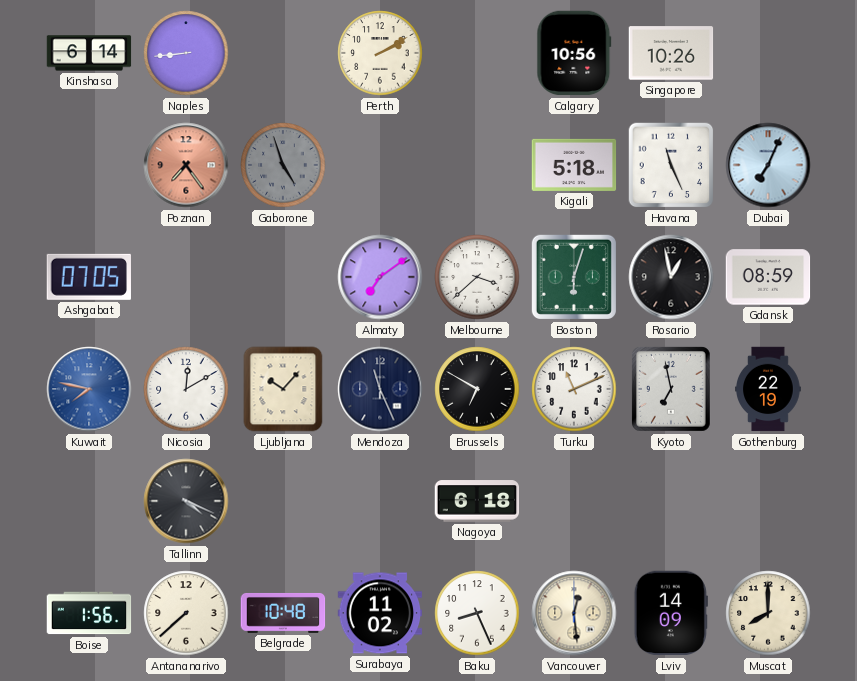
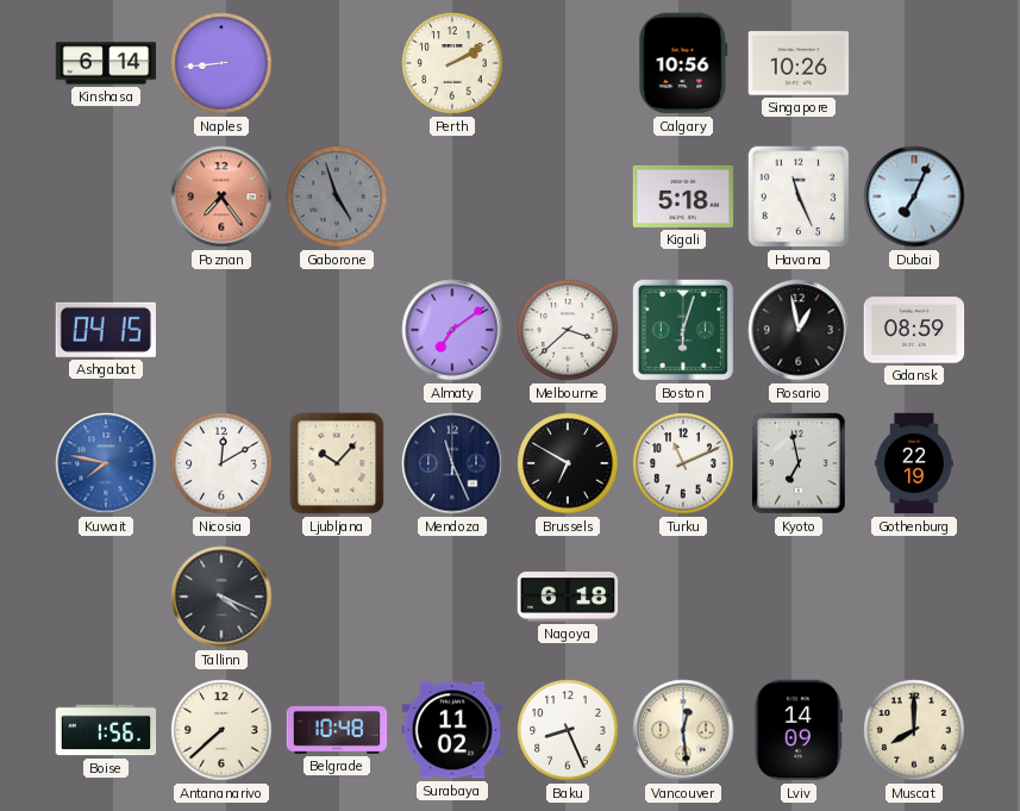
Ashgabat: 07:05 -> 04:15
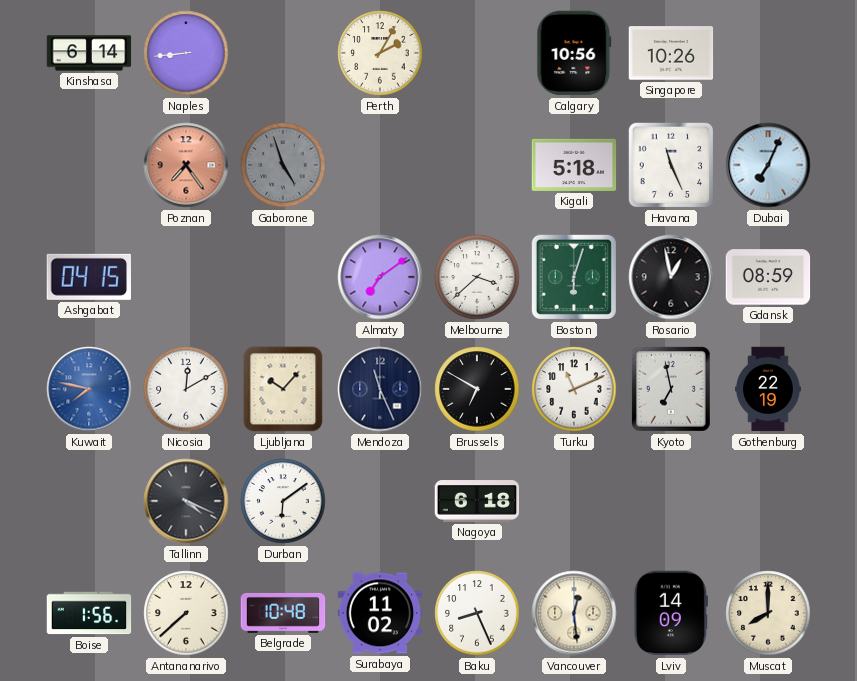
Perth: 2:10 -> 2:05
Durban: none -> 6:09
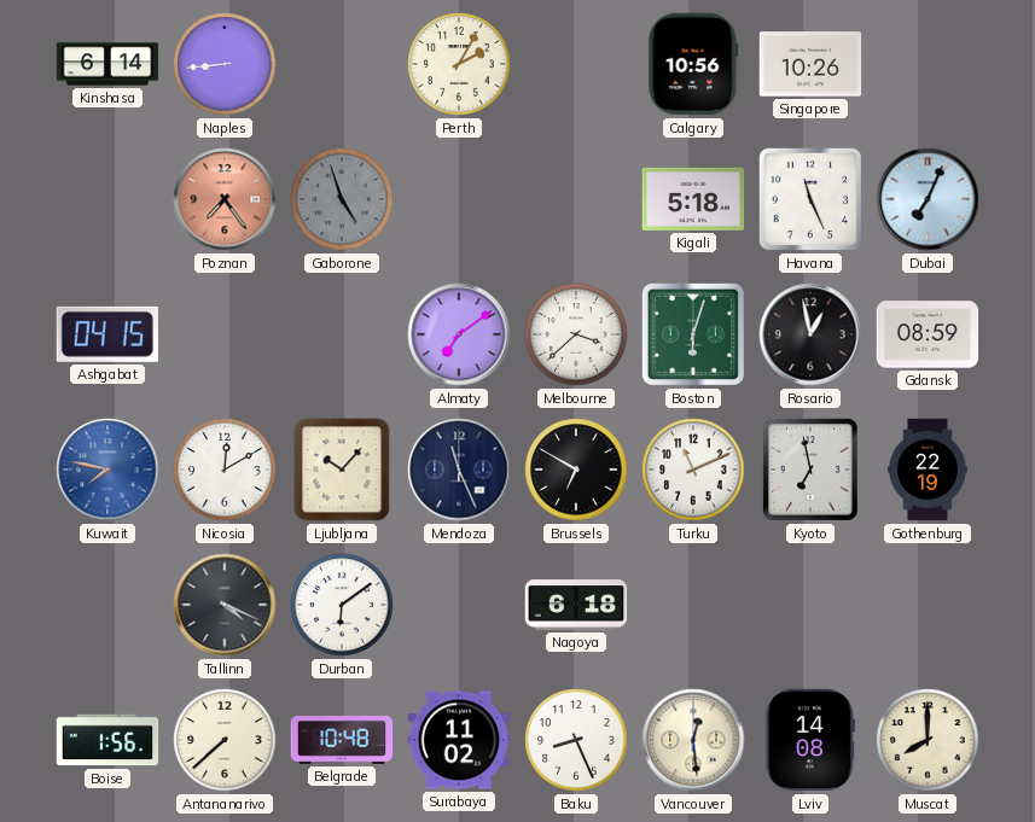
Lviv: 14:09 -> 14:08
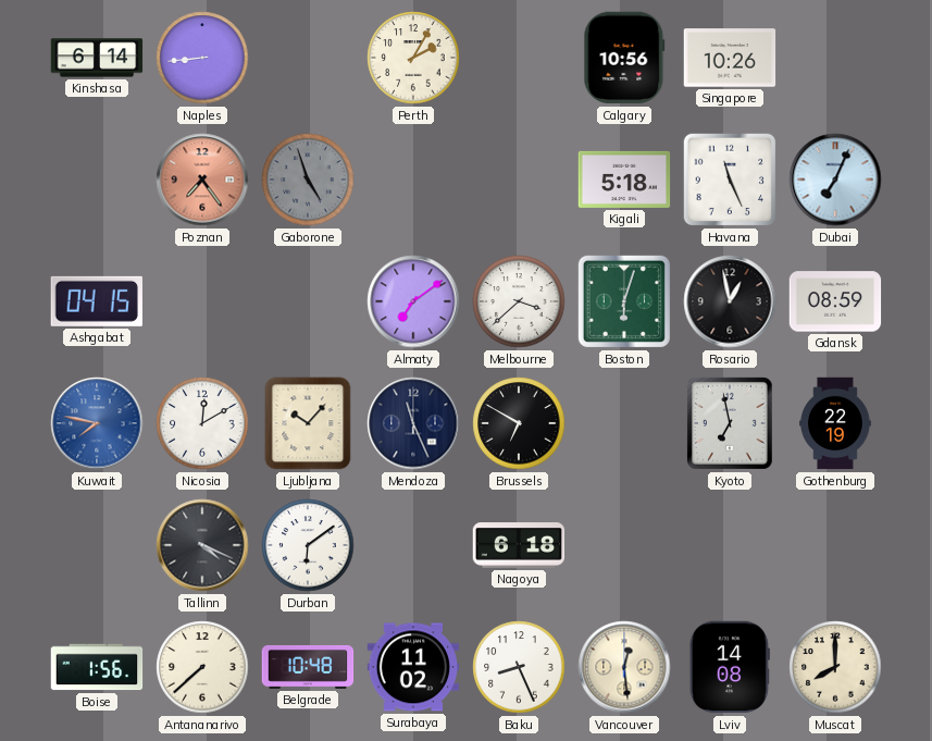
Turku: 11:11 -> none
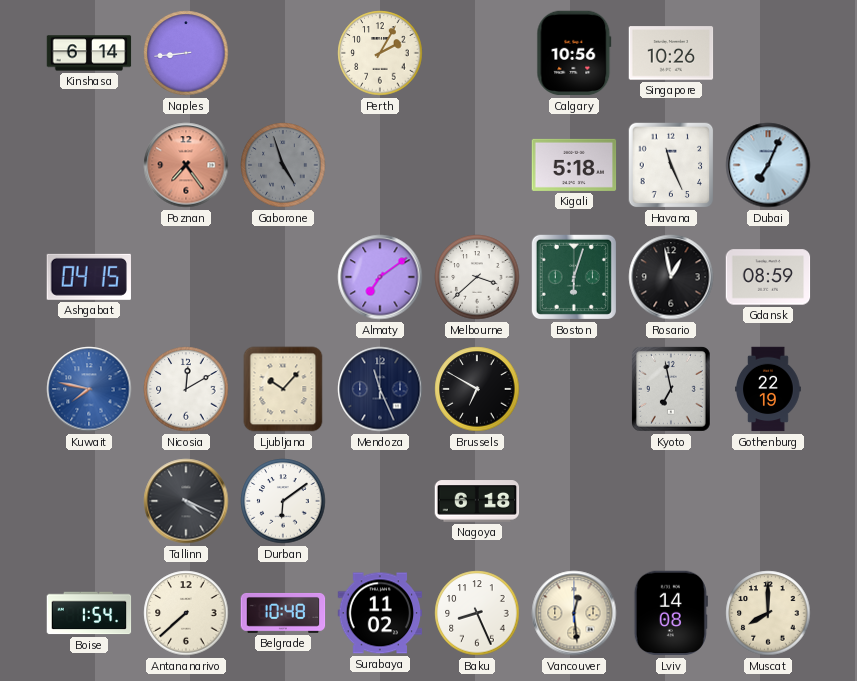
Boise: 1:56 -> 1:54
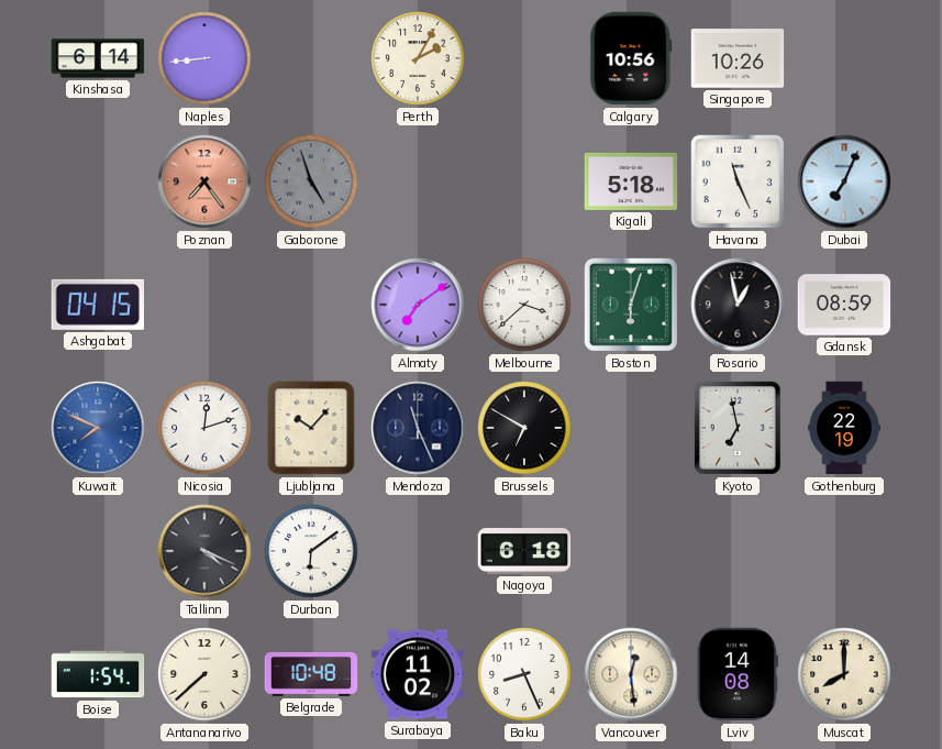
Kuwait: 7:47 -> 7:49
Nicosia: 12:10 -> 12:12
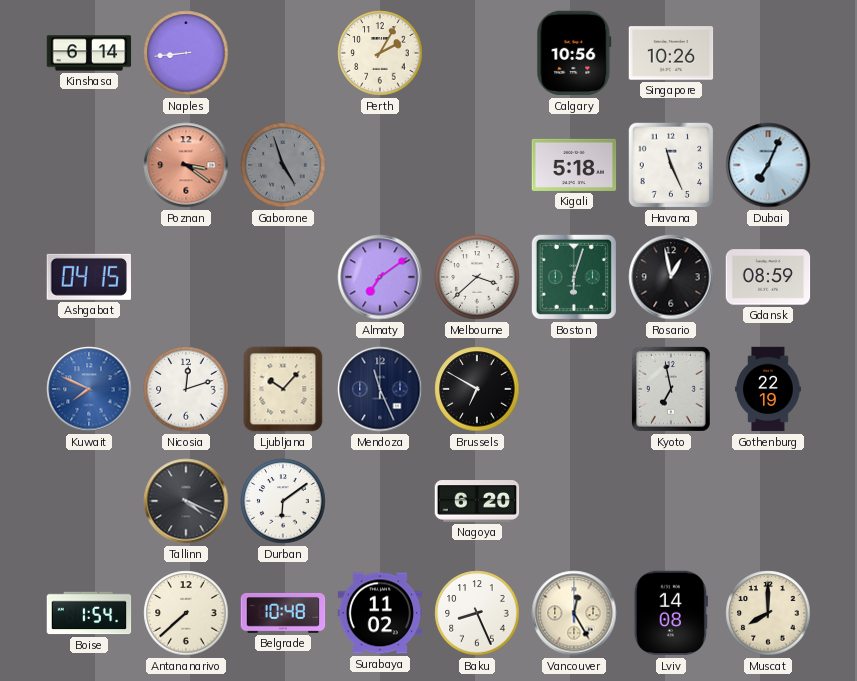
Poznan: 7:24 -> 3:21
Nagoya: 6:18 -> 6:20
Vancouver: 12:29 -> 12:25
